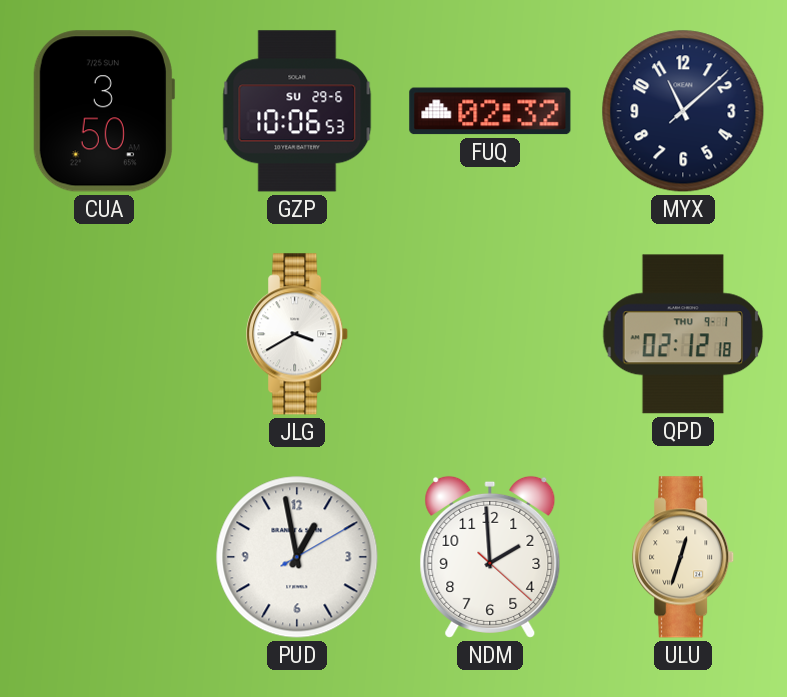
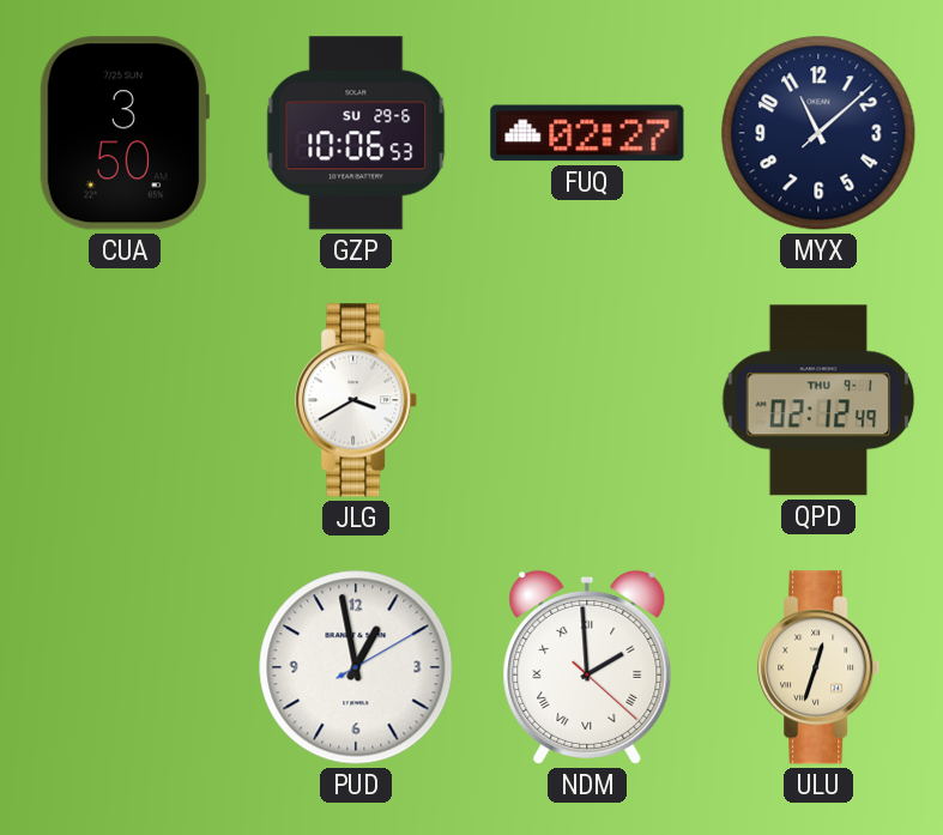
FUQ: 02:32 -> 02:27
QPD: 02:12:18 -> 02:12:49
NDM numerals: Arabic -> Roman
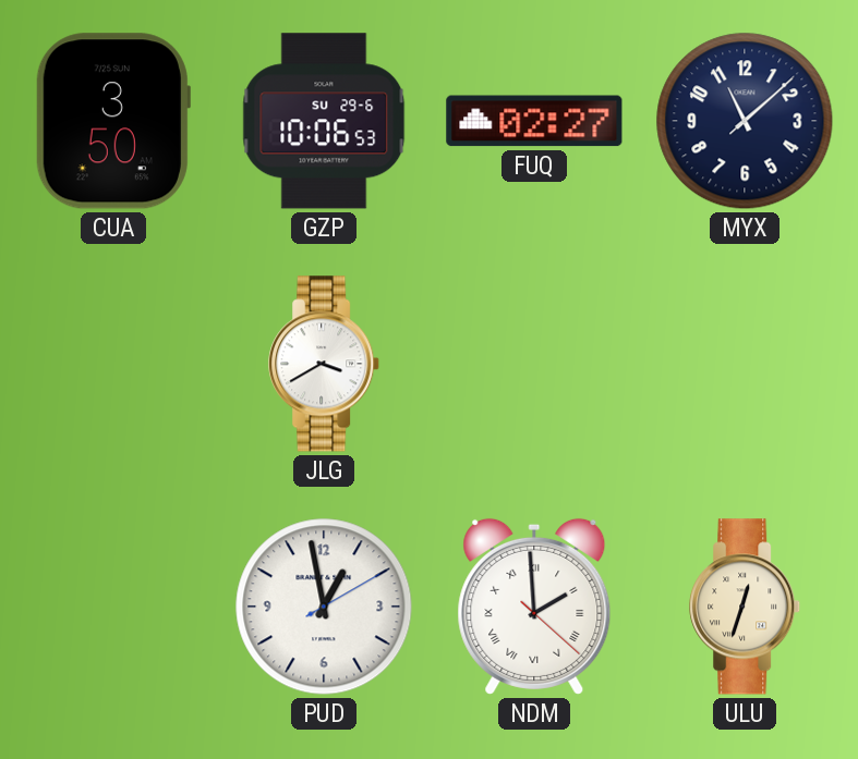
QPD: 02:12 -> none
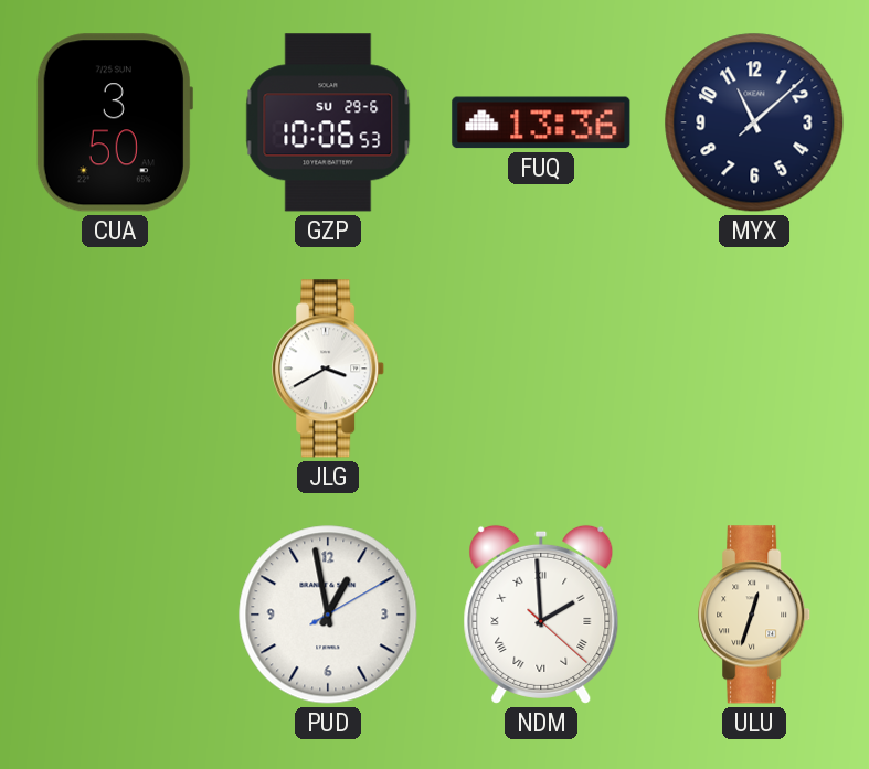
FUQ: 02:27 -> 13:36
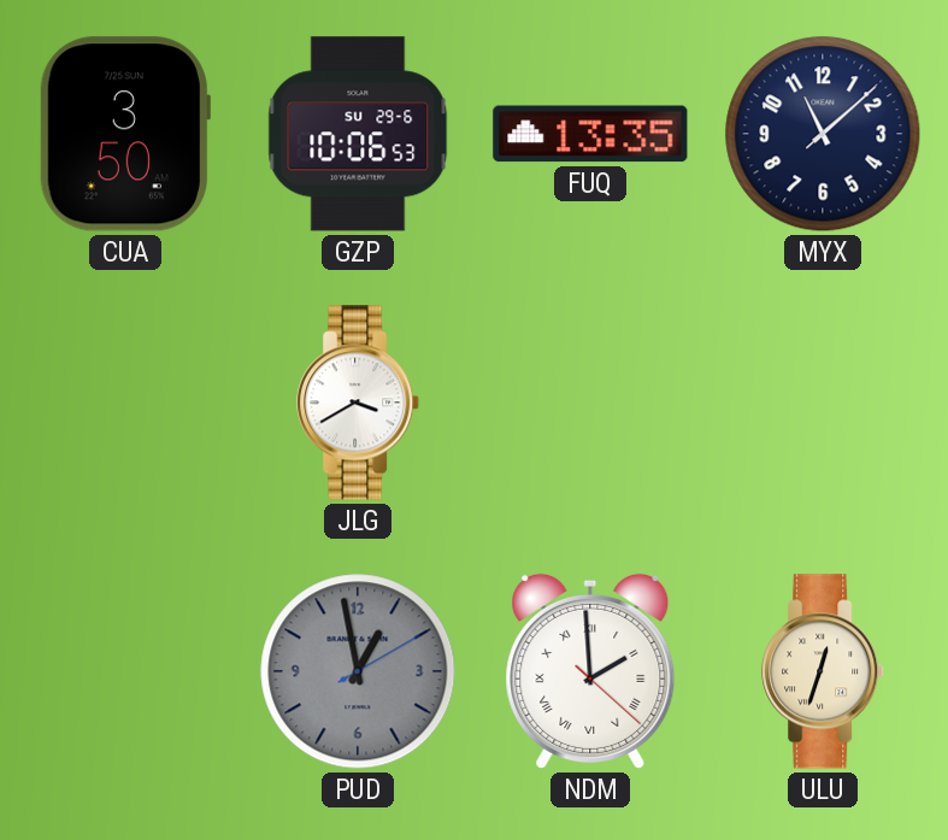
FUQ: 13:36 -> 13:35
PUD dial: white -> grey
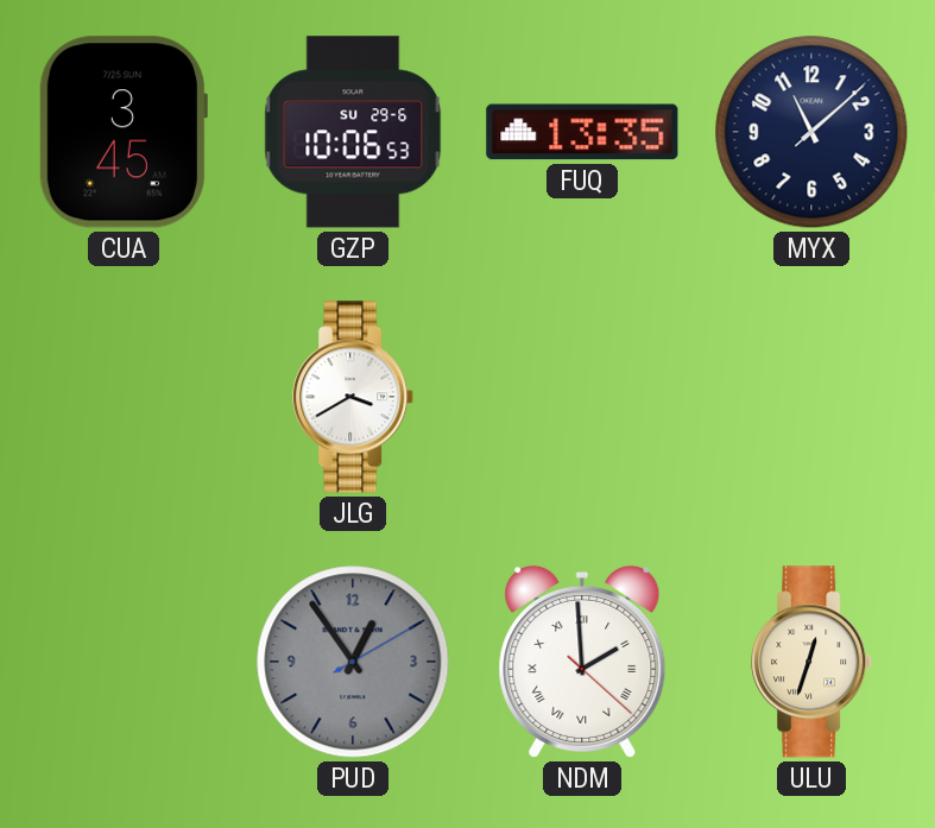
CUA: 3:50 -> 3:45
PUD: 12:58 -> 12:54
